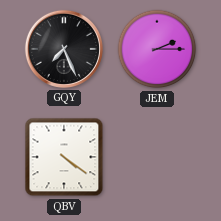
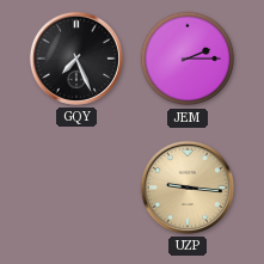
QBV: 4:21 -> none
UZP: none -> 9:16
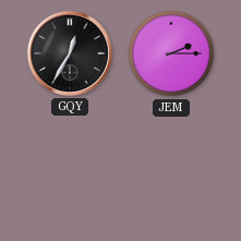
GQY: 7:26 -> 12:35
UZP: 9:16 -> none
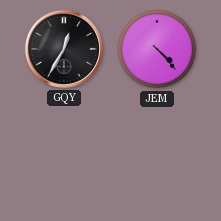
JEM: 2:15 -> 4:23
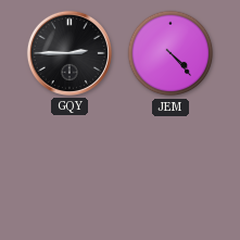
GQY: 12:35 -> 2:45
